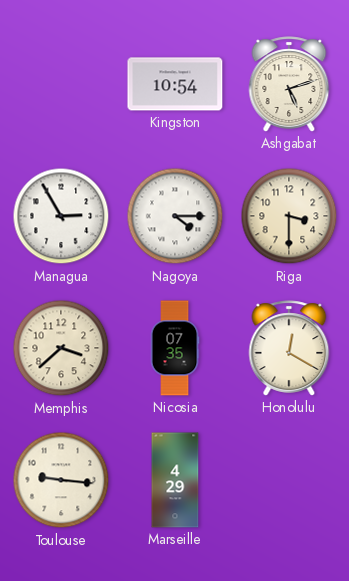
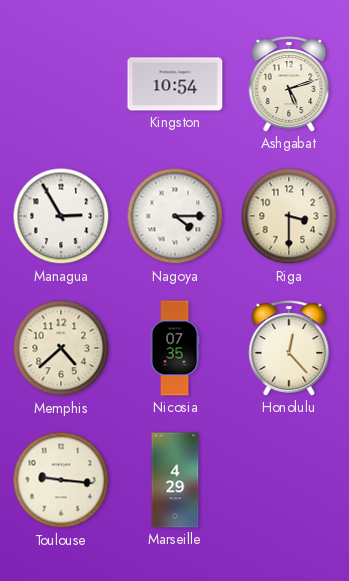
Memphis: 3:38 -> 4:38
Honolulu: 12:20 -> 12:23
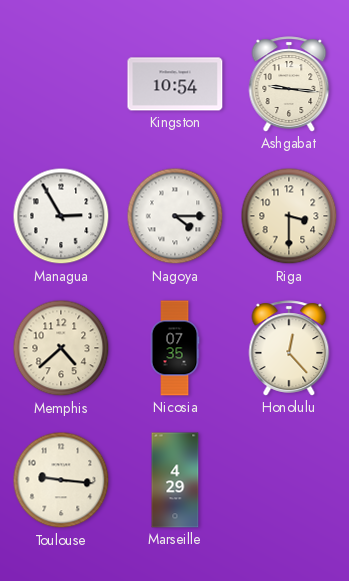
Ashgabat: 5:12 -> 9:16
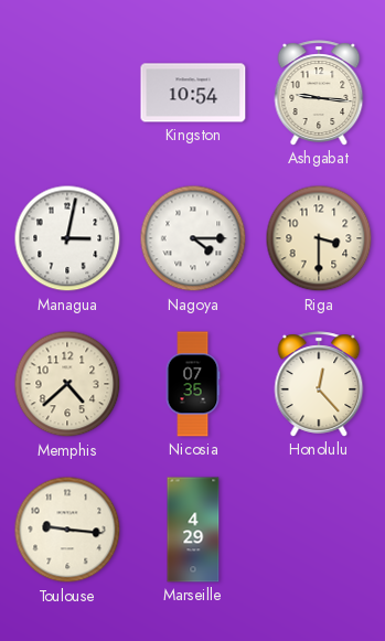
Managua: 2:55 -> 3:02
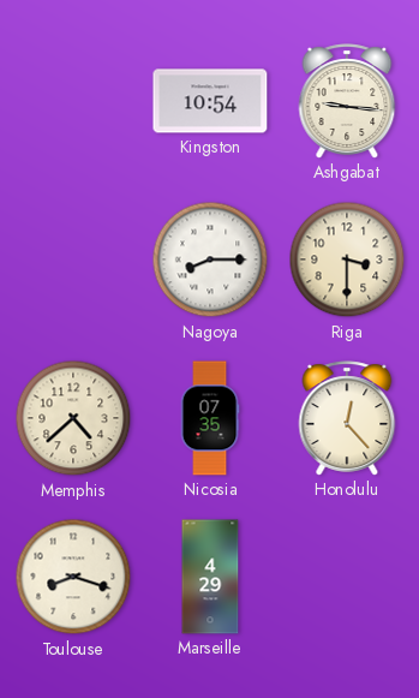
Managua: 3:02 -> none
Nagoya: 4:15 -> 8:15
Toulouse: 9:16 -> 8:18
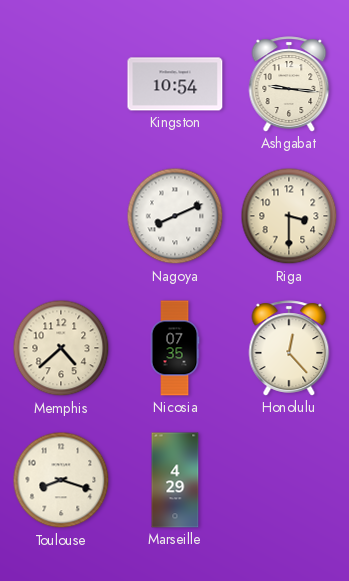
Nagoya: 8:15 -> 8:11
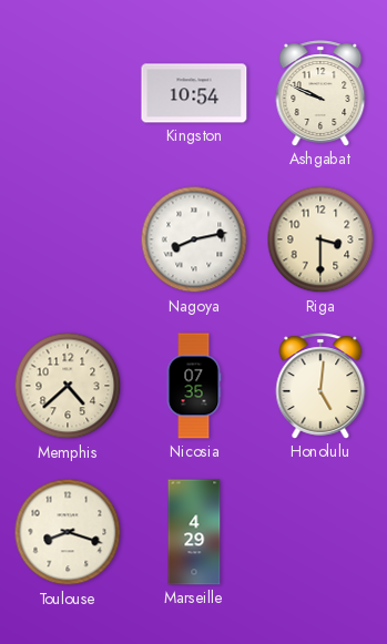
Ashgabat: 9:16 -> 9:49
Nagoya: 8:11 -> 8:13
Honolulu: 12:23 -> 5:01
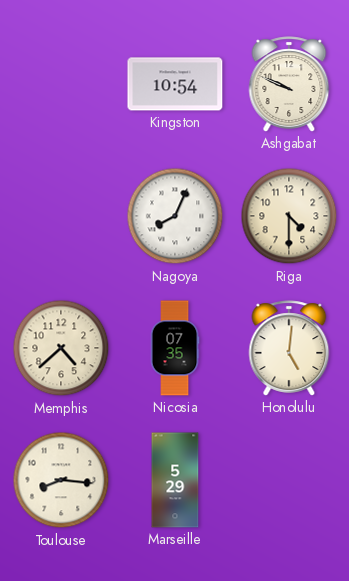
Nagoya: 8:13 -> 8:04
Riga: 3:30 -> 4:30
Toulouse: 8:18 -> 8:16
Marseille: 4:29 -> 5:29
